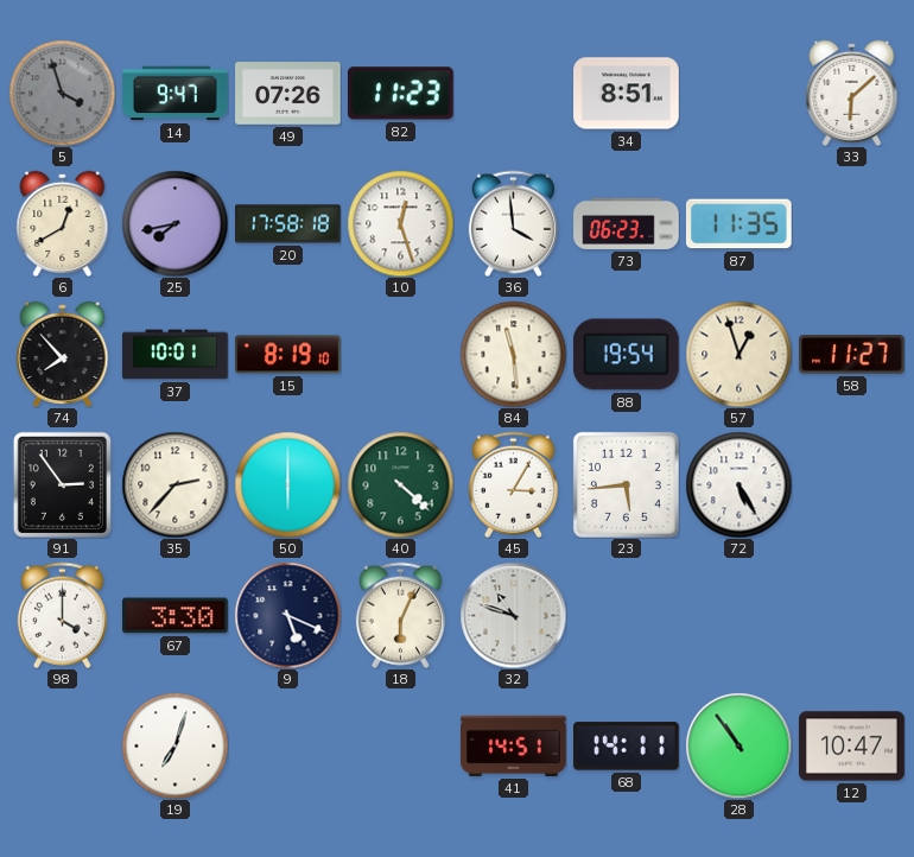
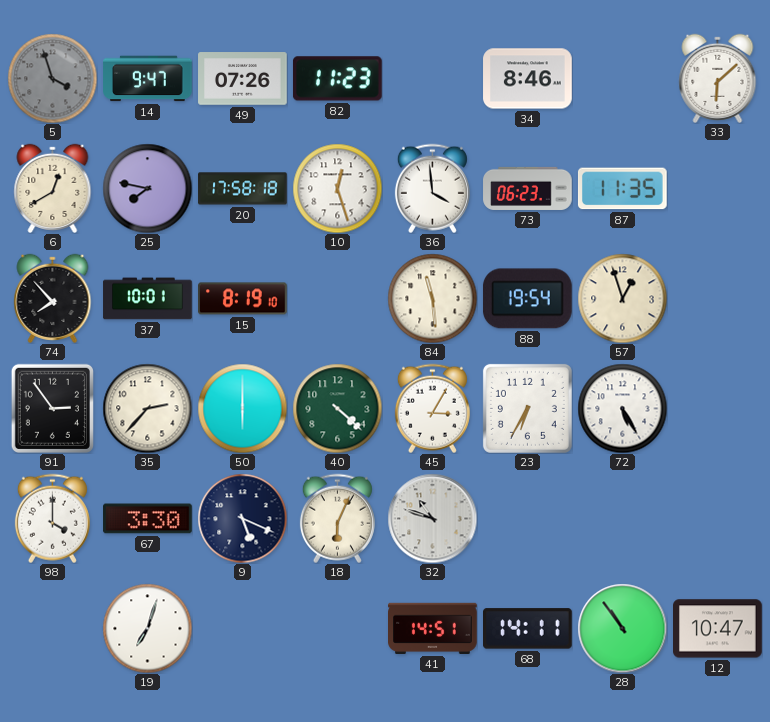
34: 8:51 -> 8:46
25: 7:43 -> 7:47
58: 11:27 -> none
23: 5:44 -> 6:35
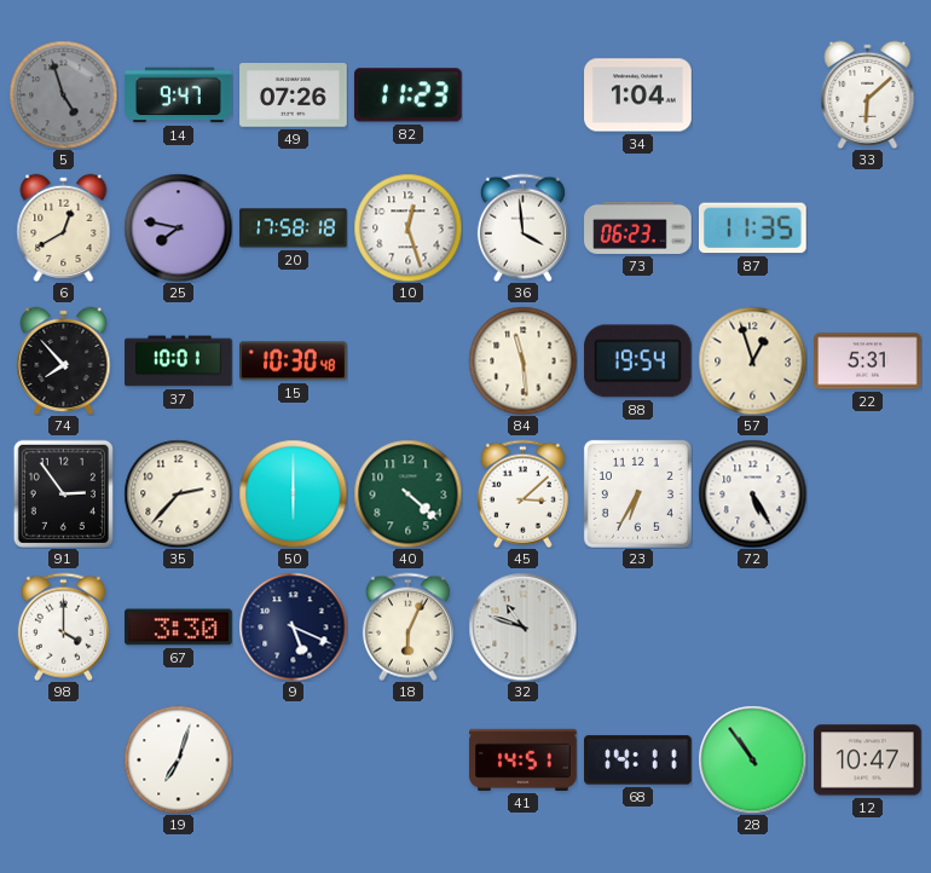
5: 3:57 -> 4:57
34: 8:46 -> 1:04
15: 8:19 -> 10:30
22: none -> 5:31
45: 3:05 -> 3:08
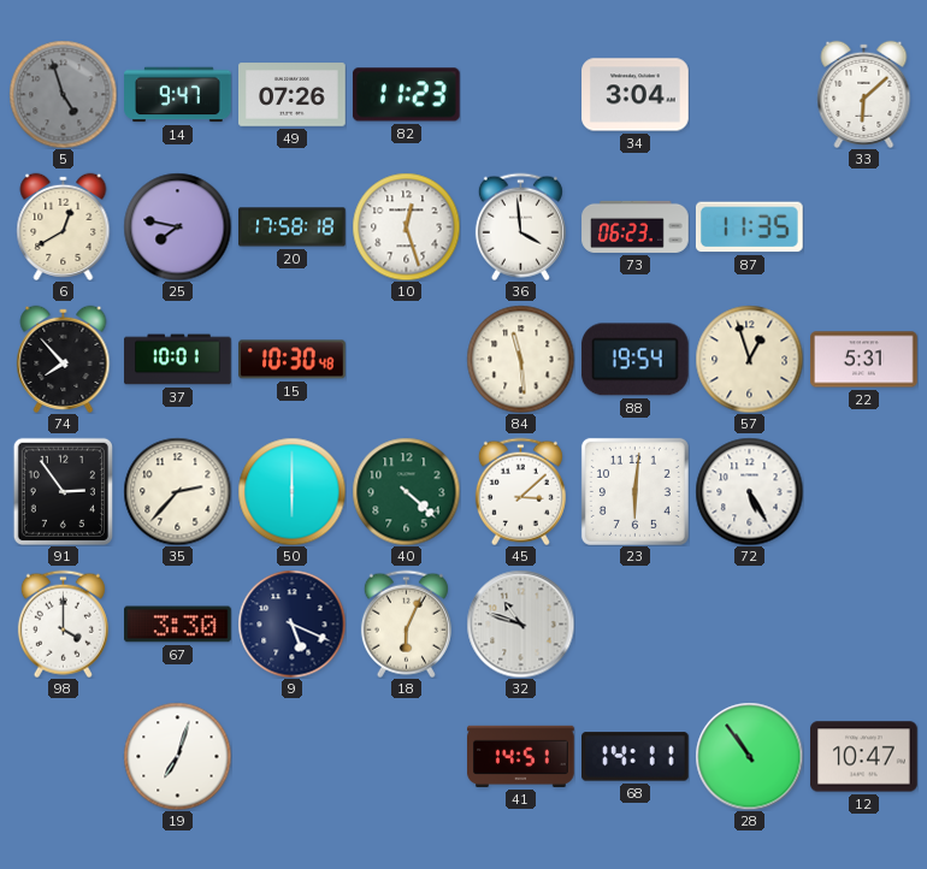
34: 1:04 -> 3:04
23: 6:35 -> 6:01
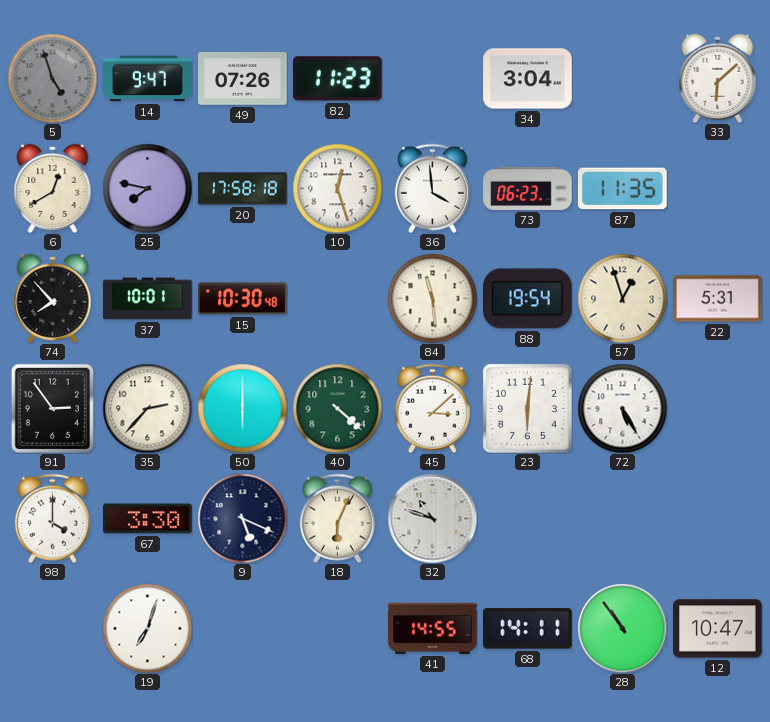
41: 14:51 -> 14:55
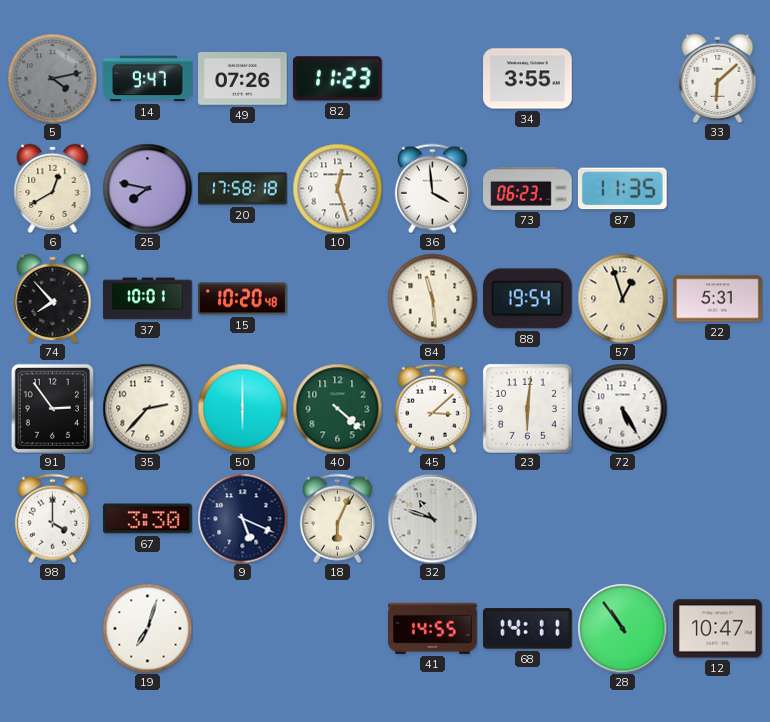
5: 4:57 -> 4:13
34: 3:04 -> 3:55
15: 10:30 -> 10:20
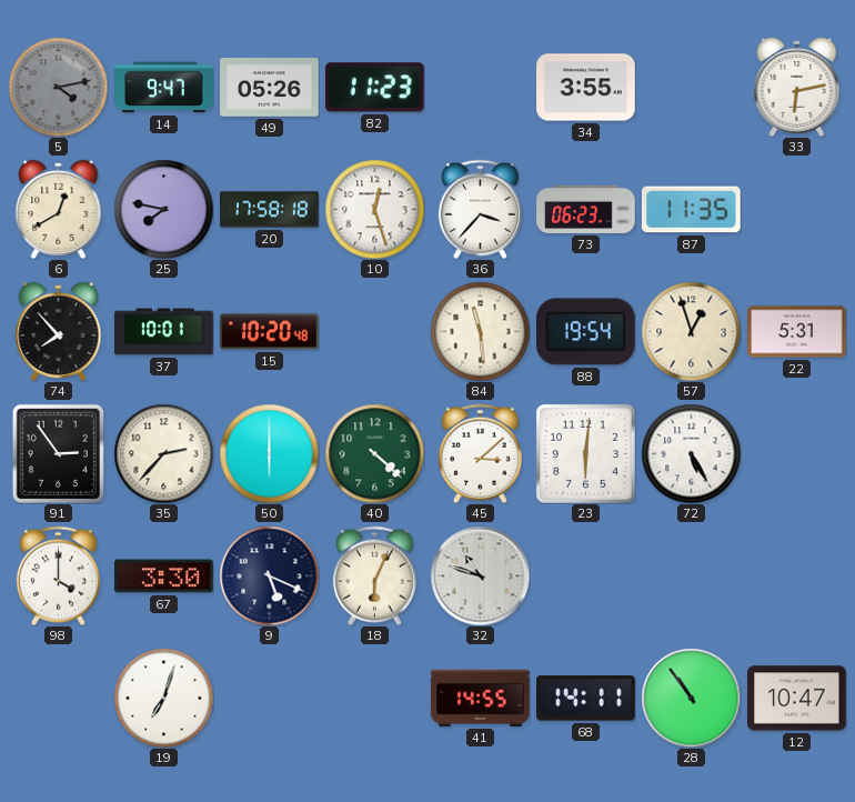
49: 07:26 -> 05:26
33: 6:08 -> 6:13
36: 3:59 -> 3:37
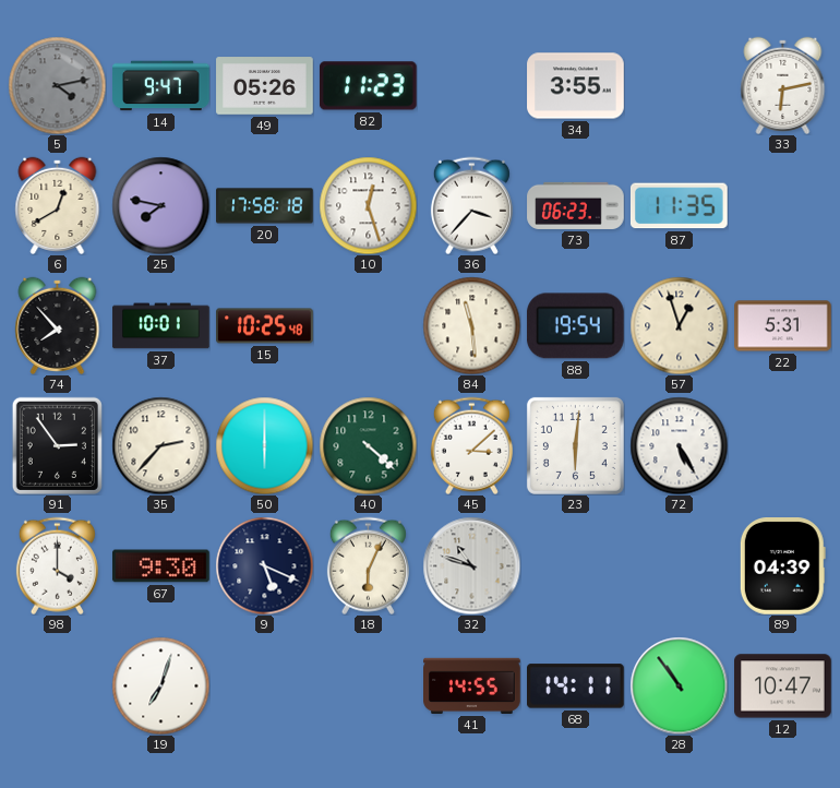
15: 10:20 -> 10:25
67: 3:30 -> 9:30
89: none -> 04:39
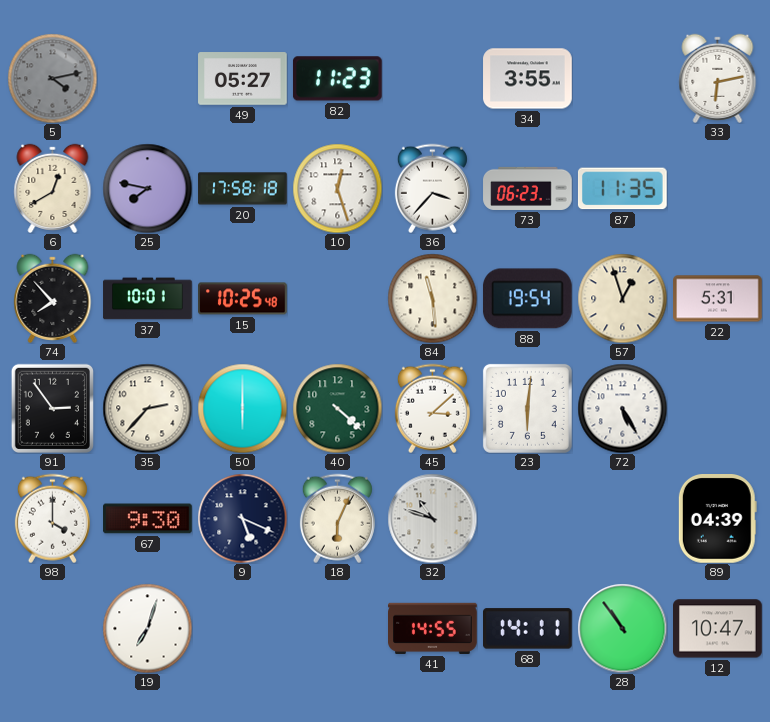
14: 9:47 -> none
49: 05:26 -> 05:27
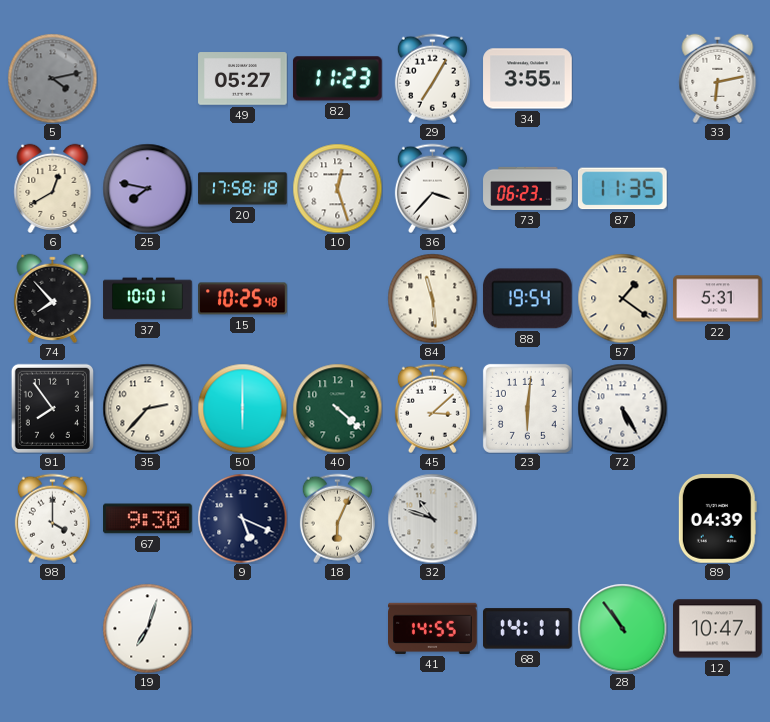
29: none -> 7:05
57: 12:57 -> 1:21
91: 2:54 -> 7:54
